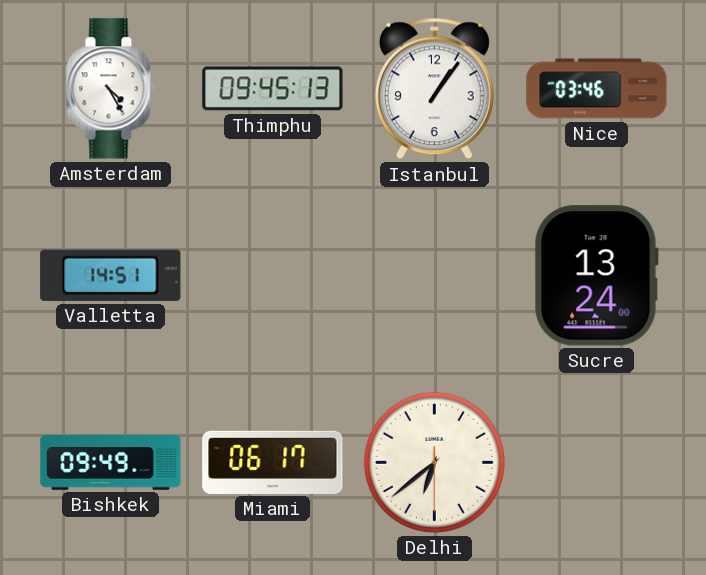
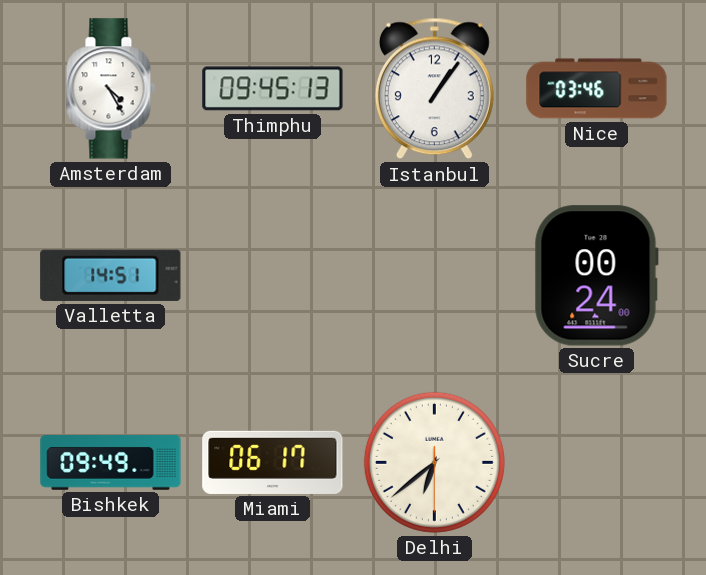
Sucre: 13:24 -> 00:24
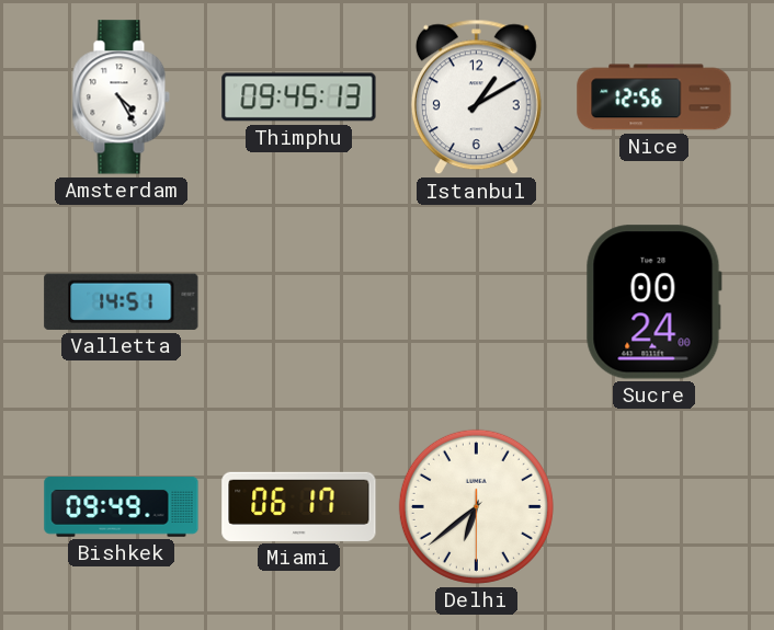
Istanbul: 1:06 -> 1:10
Nice: 03:46 -> 12:56
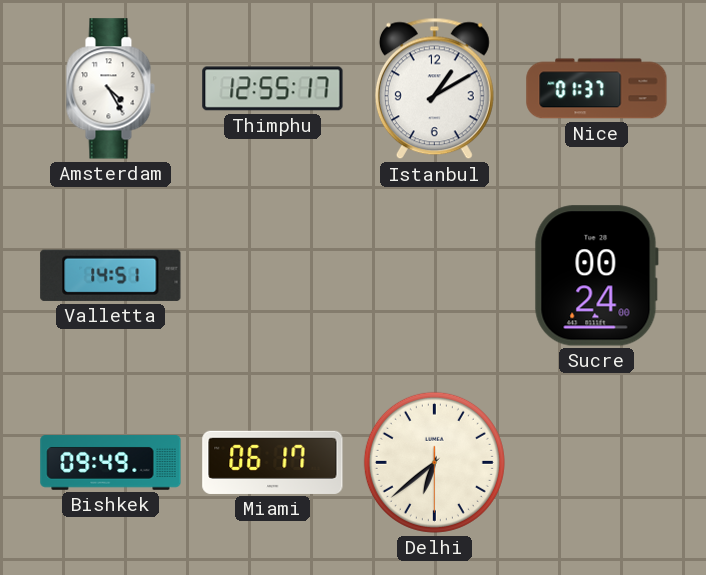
Thimphu: 09:45 -> 12:55
Nice: 12:56 -> 01:37
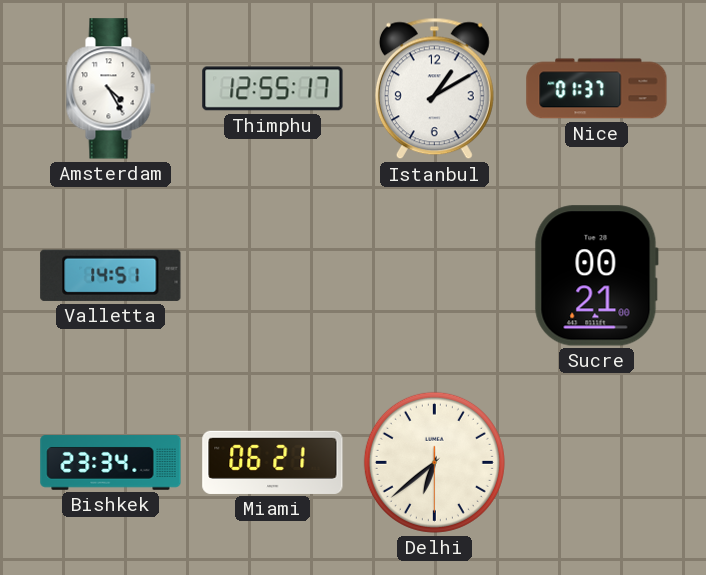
Sucre: 00:24 -> 00:21
Bishkek: 09:49 -> 23:34
Miami: 06:17 -> 06:21
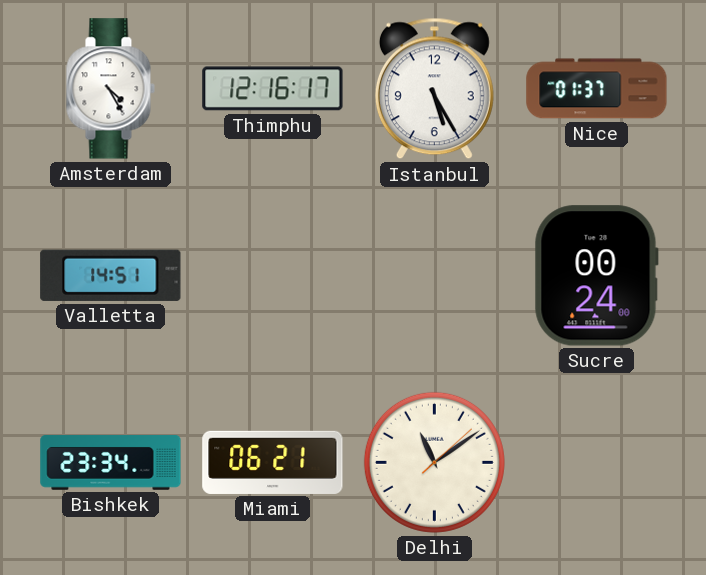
Thimphu: 12:55 -> 12:16
Istanbul: 1:10 -> 5:25
Sucre: 00:21 -> 00:24
Delhi: 6:38 -> 11:09
